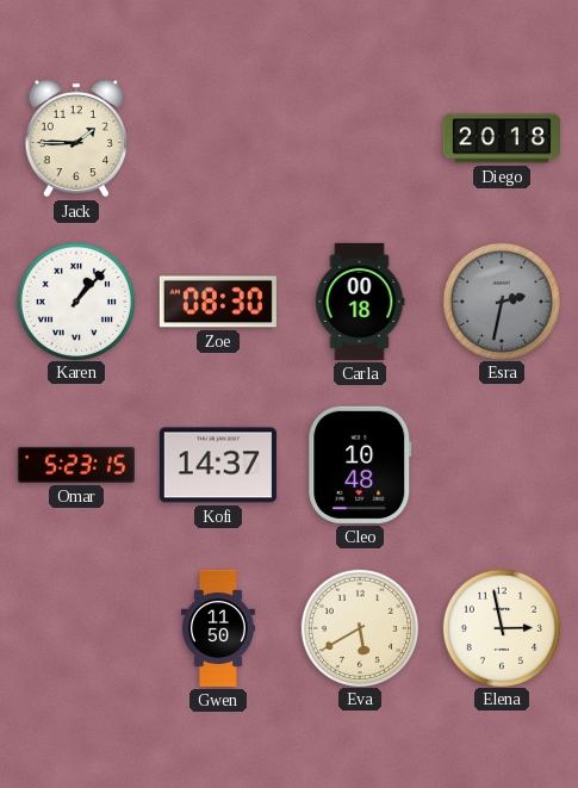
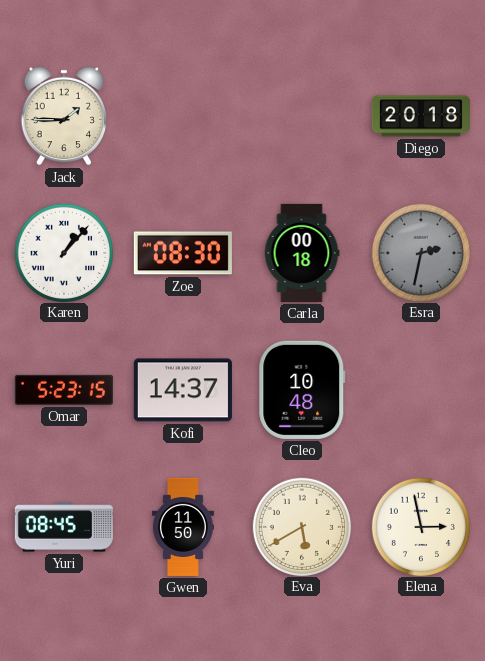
Yuri: none -> 08:45
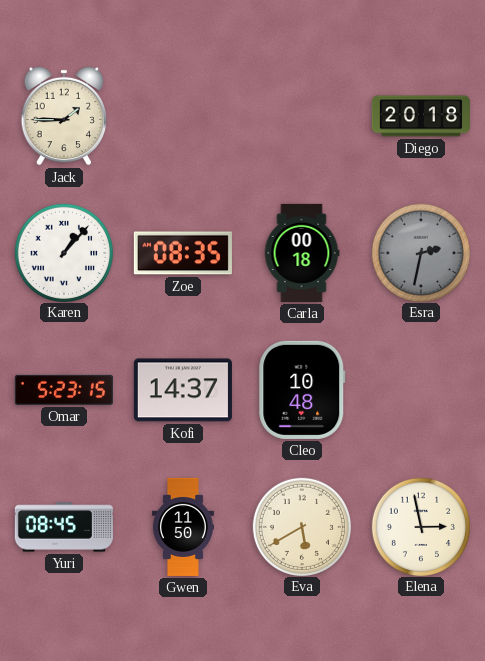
Zoe: 08:30 -> 08:35
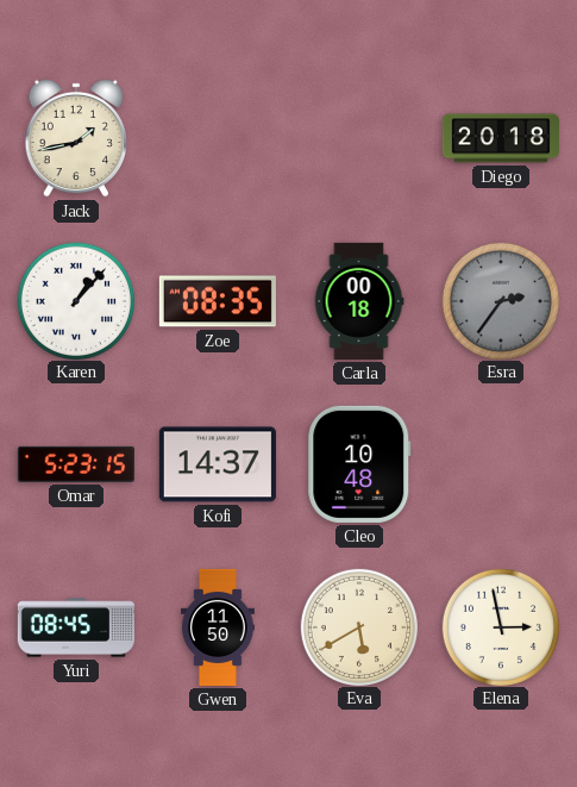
Jack: 1:45 -> 1:43
Esra: 2:32 -> 2:36
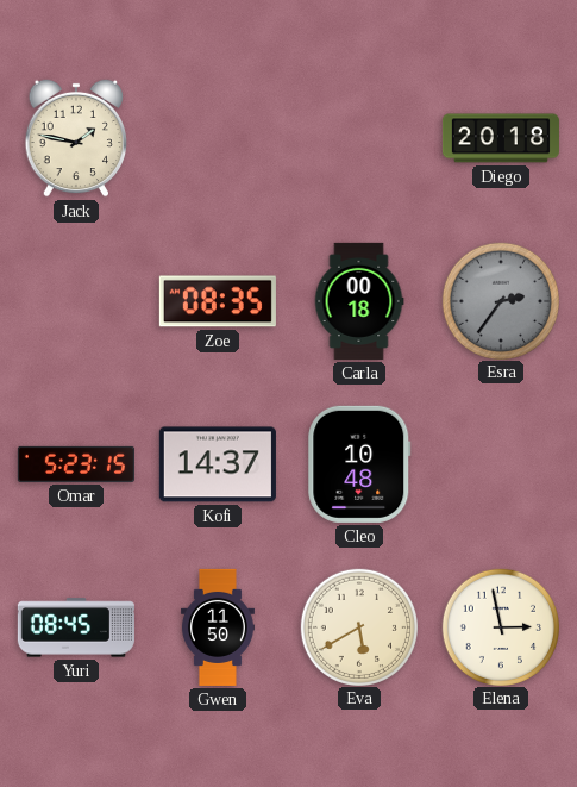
Jack: 1:43 -> 1:47
Karen: 1:07 -> none
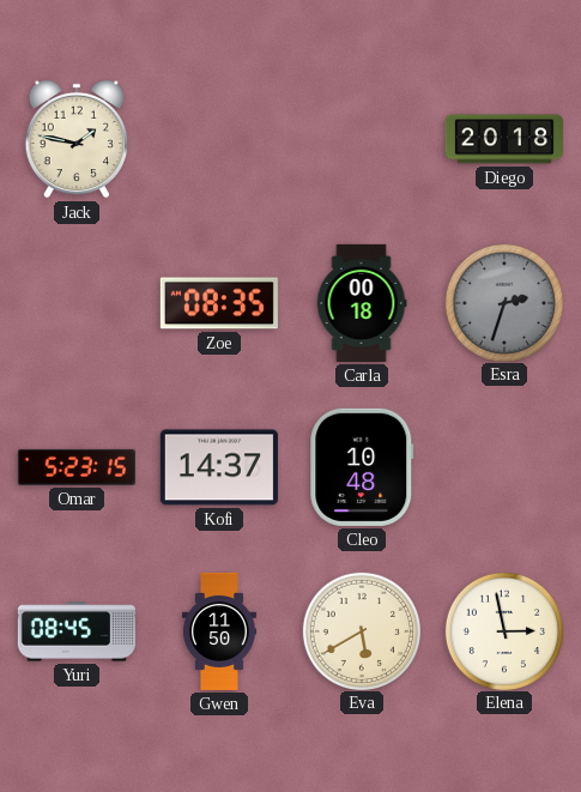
Esra: 2:36 -> 2:33
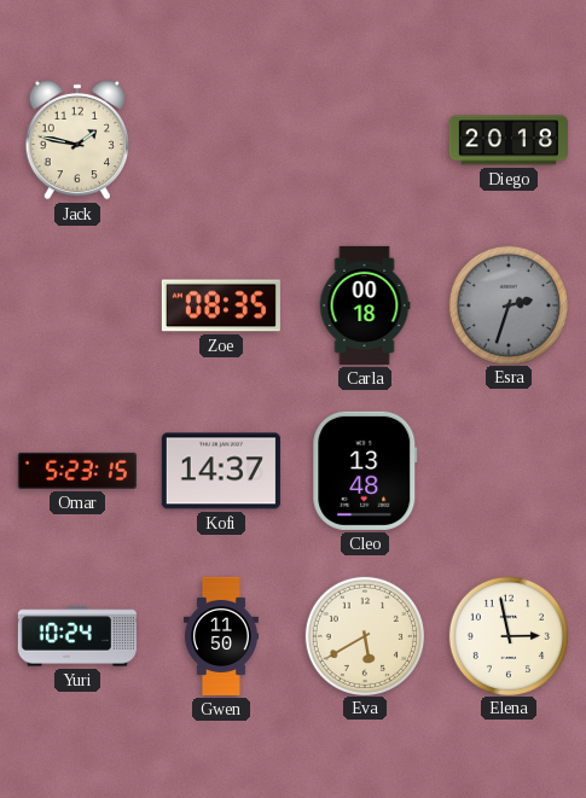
Cleo: 10:48 -> 13:48
Yuri: 08:45 -> 10:24
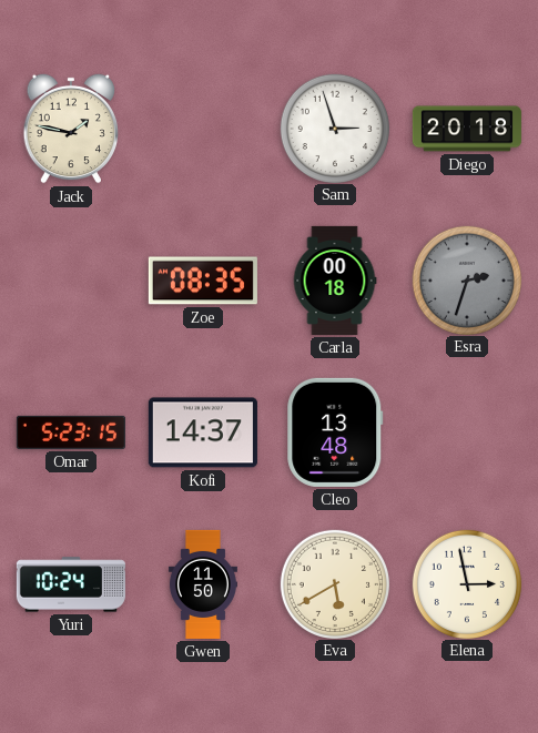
Sam: none -> 2:57
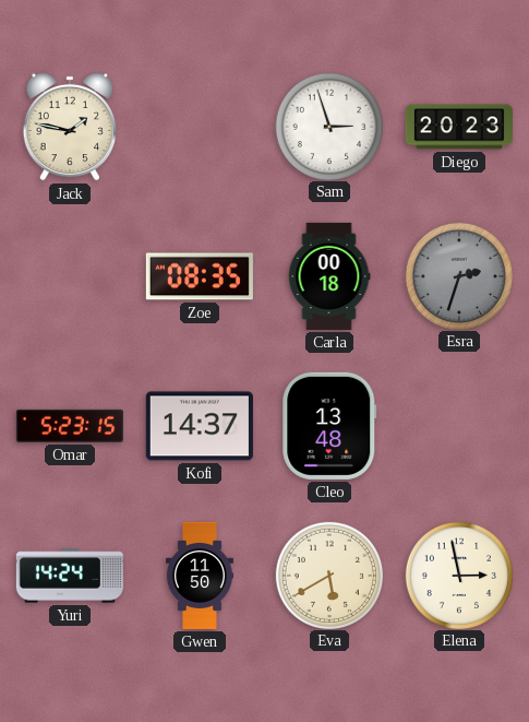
Diego: 20:18 -> 20:23
Yuri: 10:24 -> 14:24
